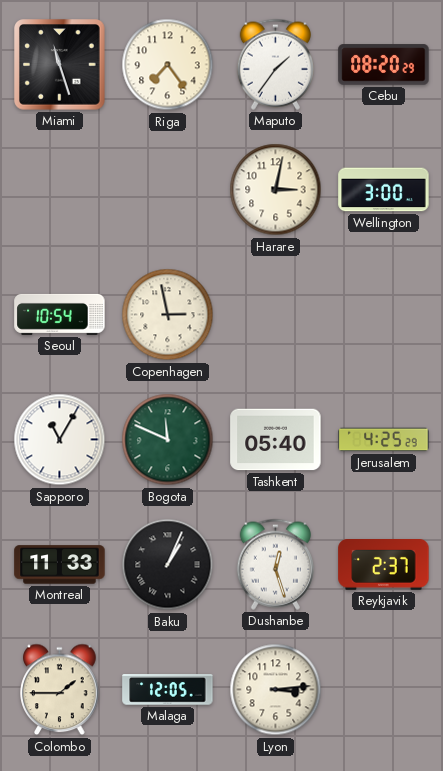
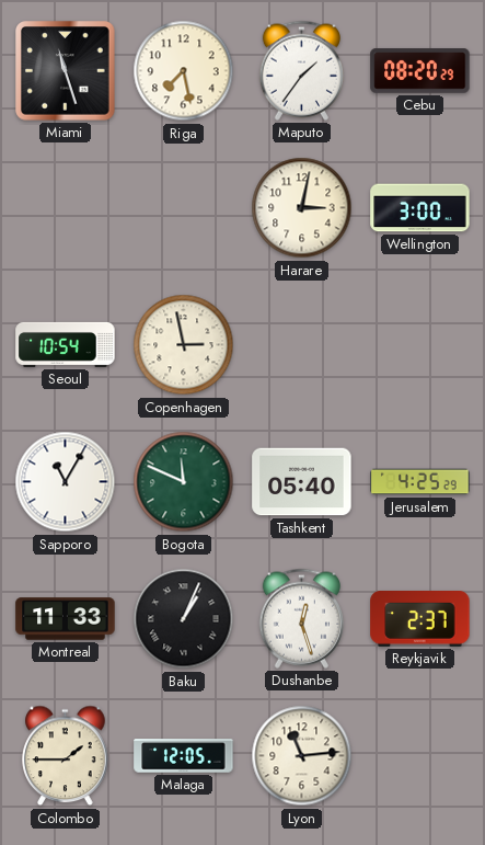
Riga: 7:24 -> 7:28
Lyon: 3:14 -> 11:14
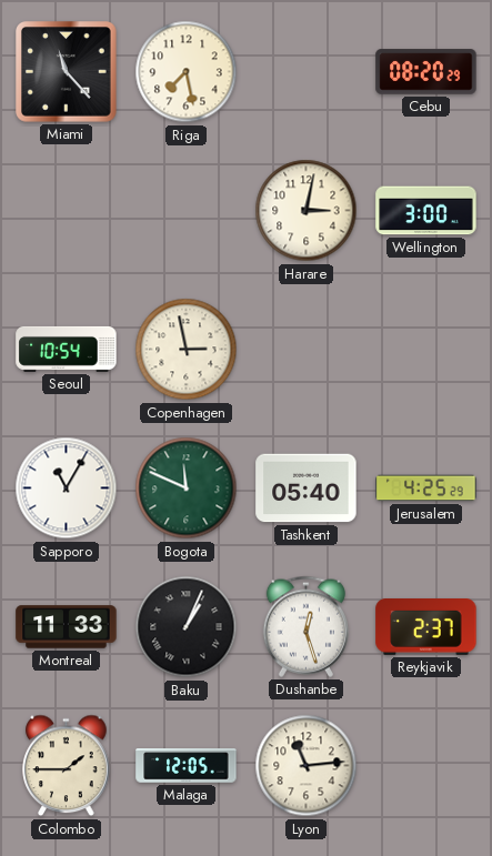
Miami: 11:27 -> 11:23
Maputo: 1:36 -> none
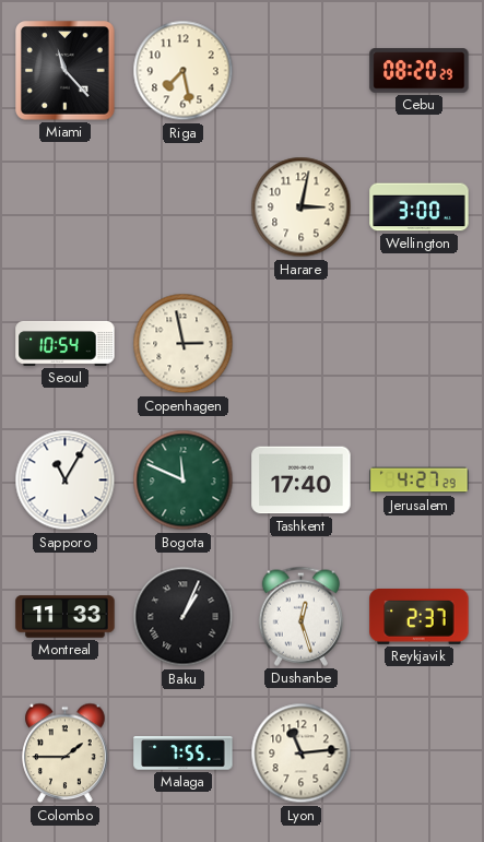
Tashkent: 05:40 -> 17:40
Jerusalem: 4:25 -> 4:27
Malaga: 12:05 -> 7:55
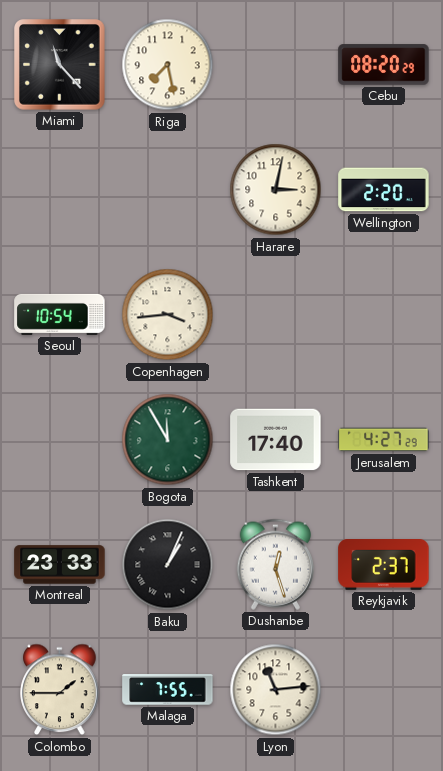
Wellington: 3:00 -> 2:20
Copenhagen: 2:58 -> 3:44
Sapporo: 11:05 -> none
Bogota: 11:49 -> 11:55
Montreal: 11:33 -> 23:33
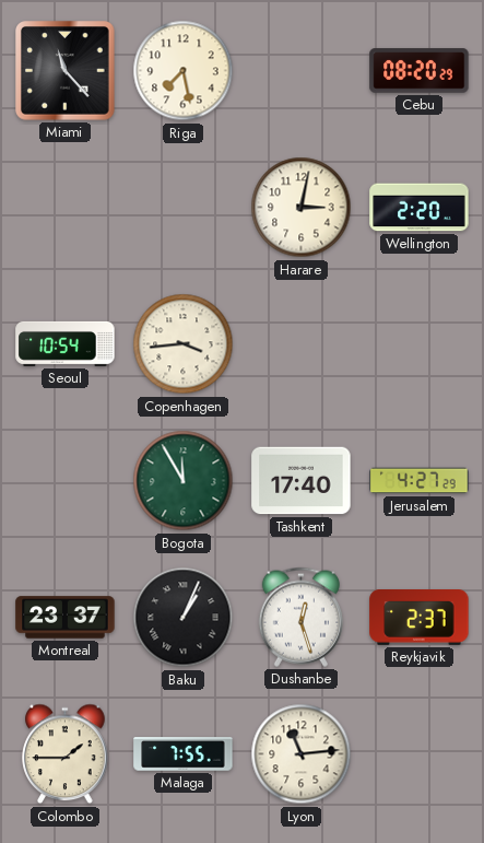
Montreal: 23:33 -> 23:37
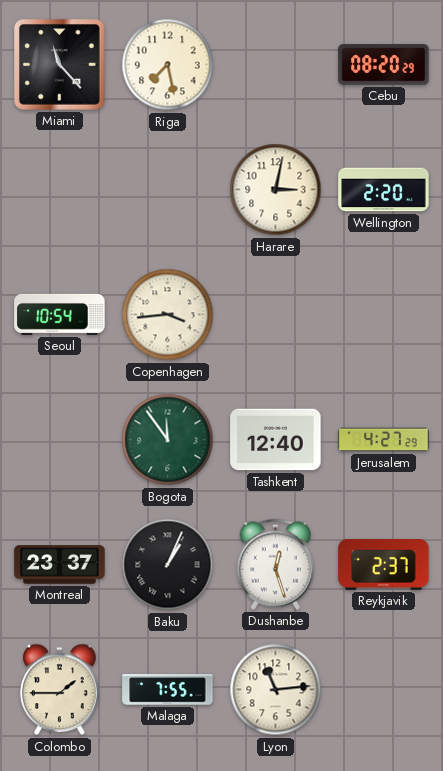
Bogota: 11:55 -> 11:54
Tashkent: 17:40 -> 12:40
